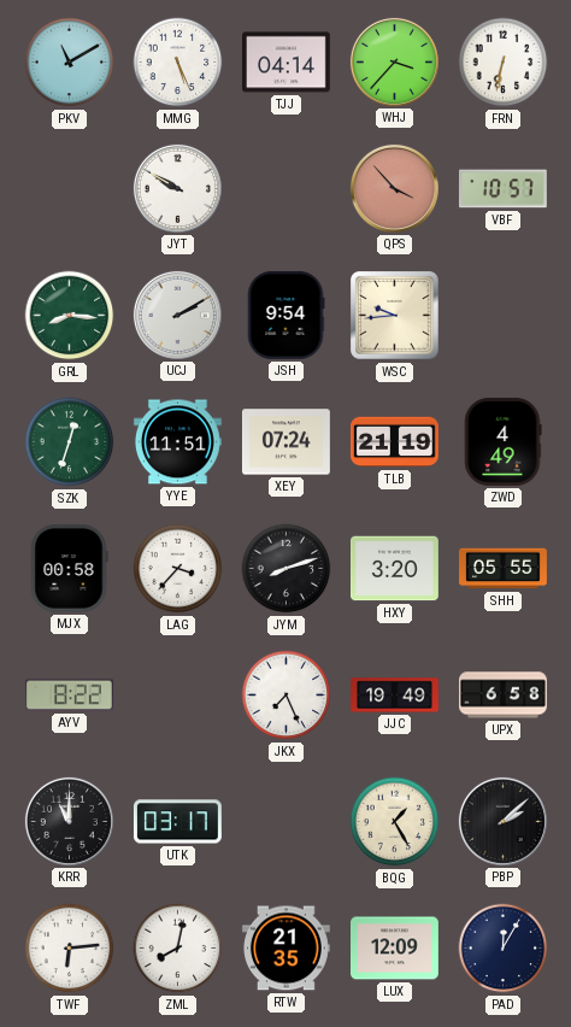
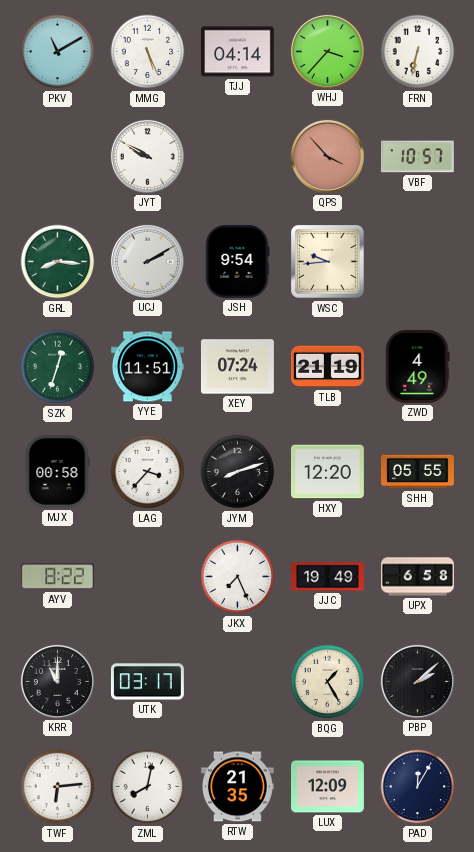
HXY: 3:20 -> 12:20
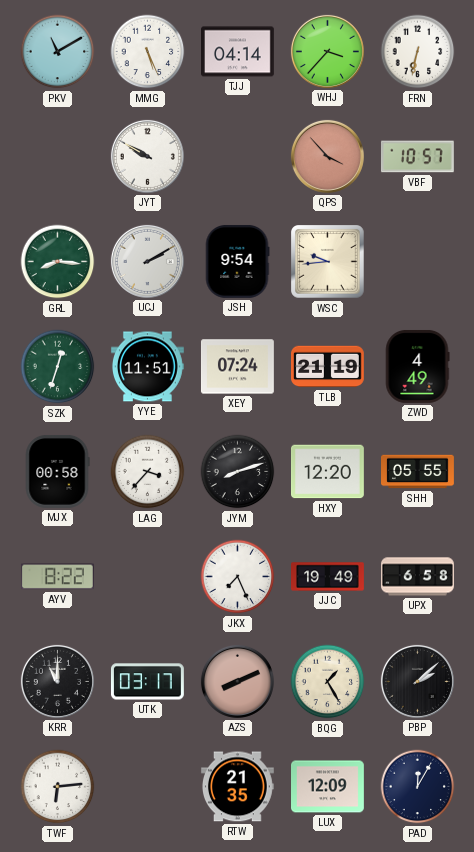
AZS: none -> 8:11
ZML: 8:02 -> none
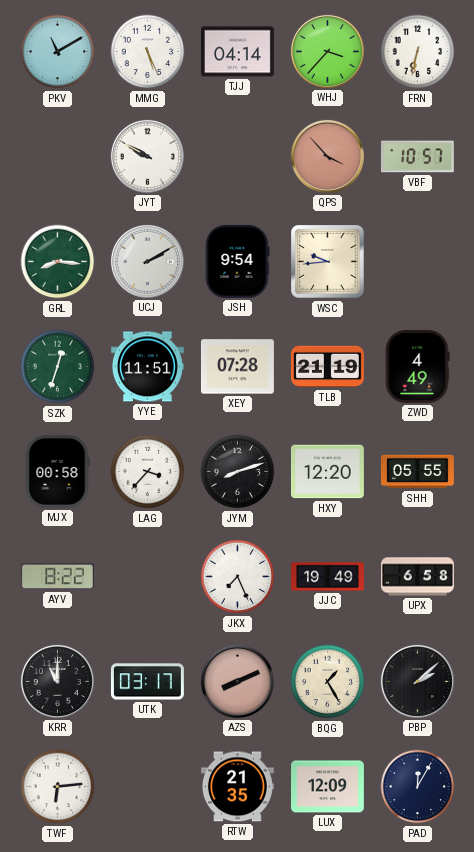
XEY: 07:24 -> 07:28
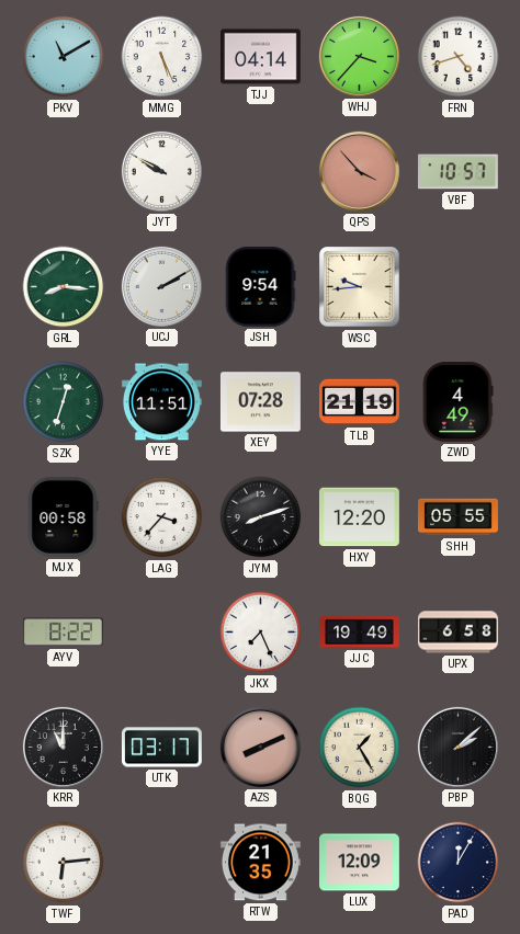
FRN: 6:32 -> 4:42
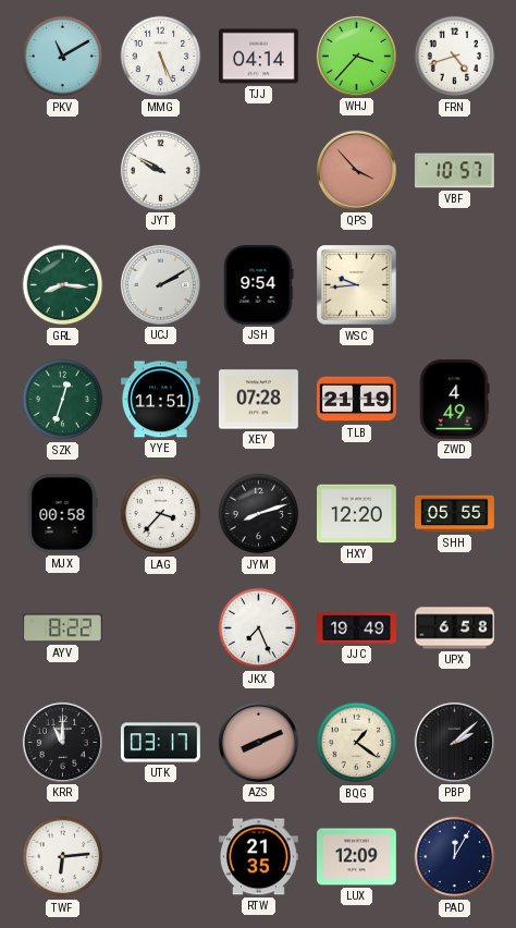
BQG: 1:25 -> 1:21
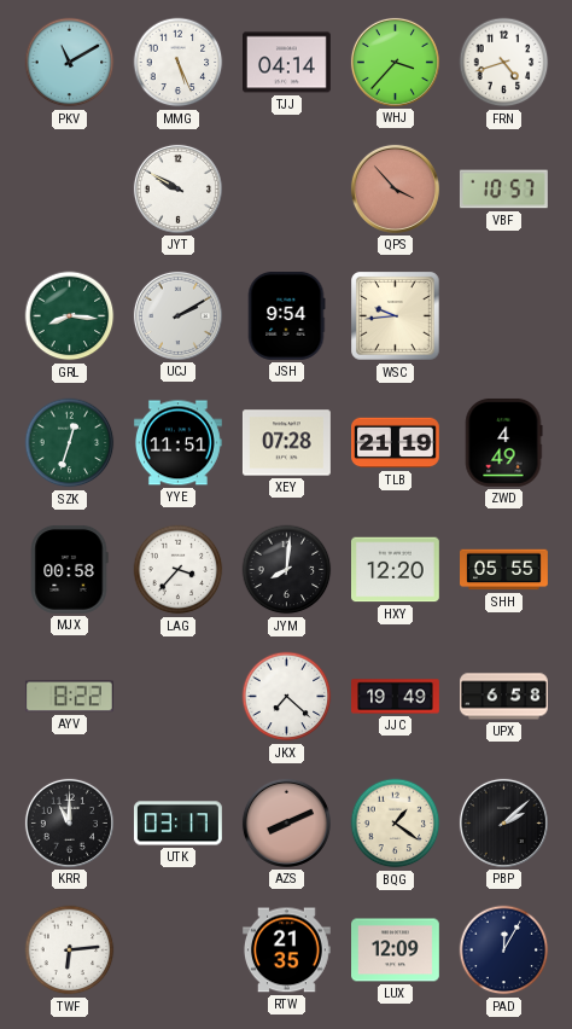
JYM: 8:12 -> 8:01
JKX: 7:26 -> 7:22
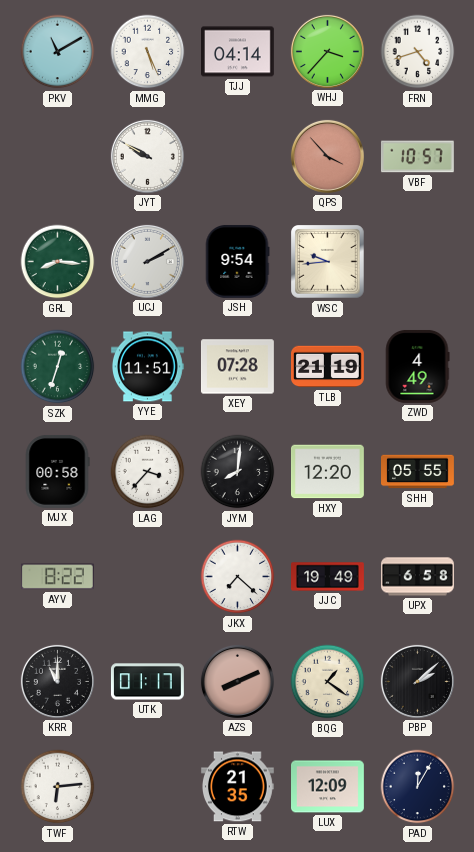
UTK: 03:17 -> 01:17
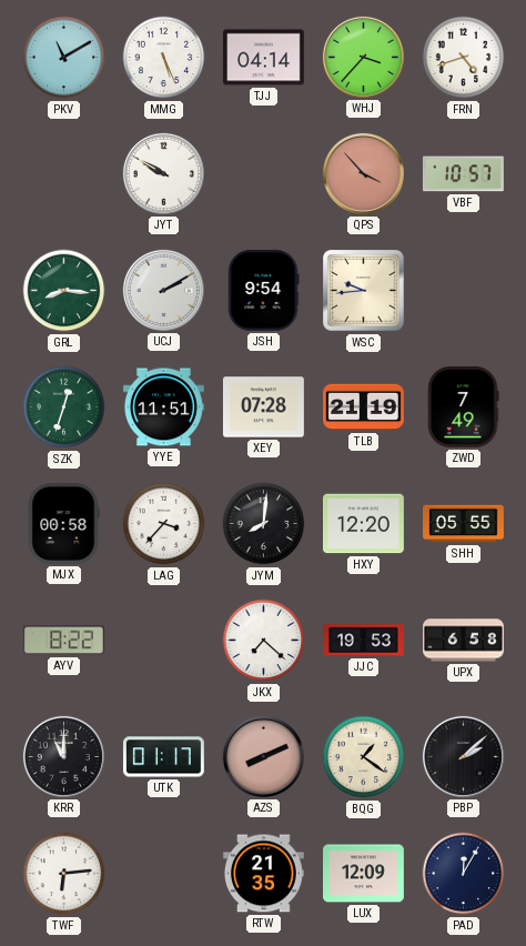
ZWD: 4:49 -> 7:49
JJC: 19:49 -> 19:53
